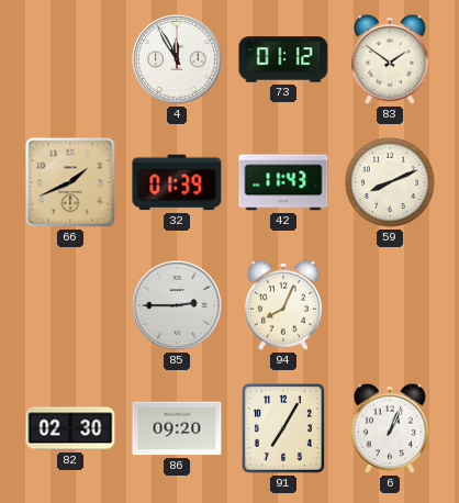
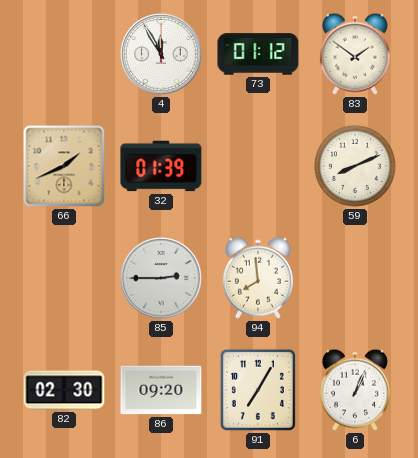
42: 11:43 -> none
94: 8:04 -> 7:59
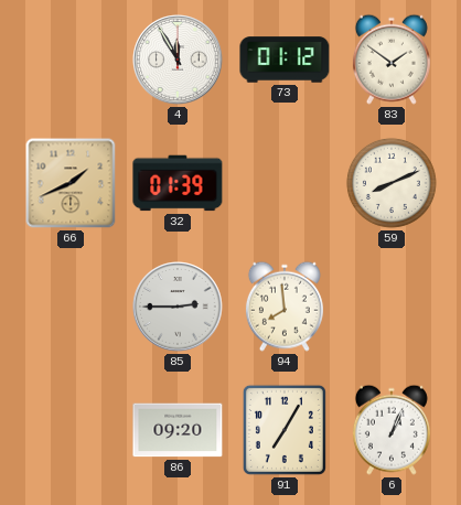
82: 02:30 -> none
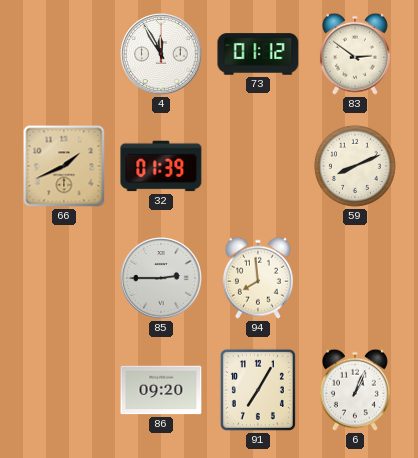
83: 1:51 -> 2:51
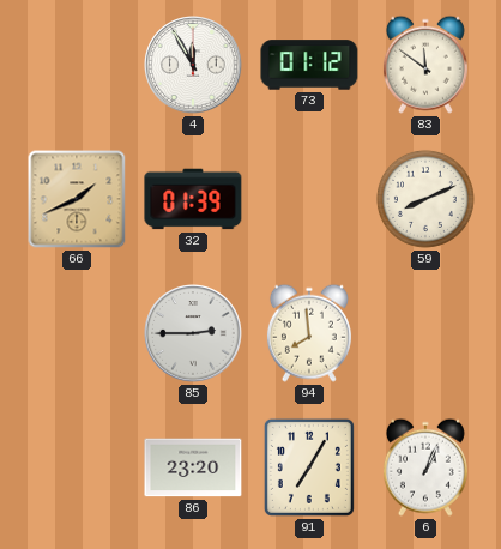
83: 2:51 -> 11:51
86: 09:20 -> 23:20
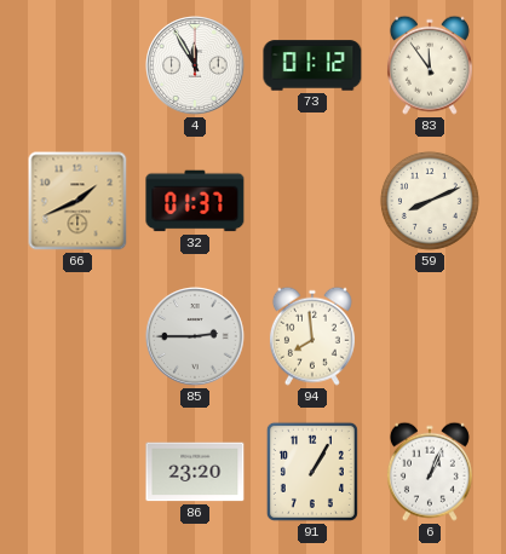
83: 11:51 -> 11:54
32: 01:39 -> 01:37
91: 7:05 -> 1:05
